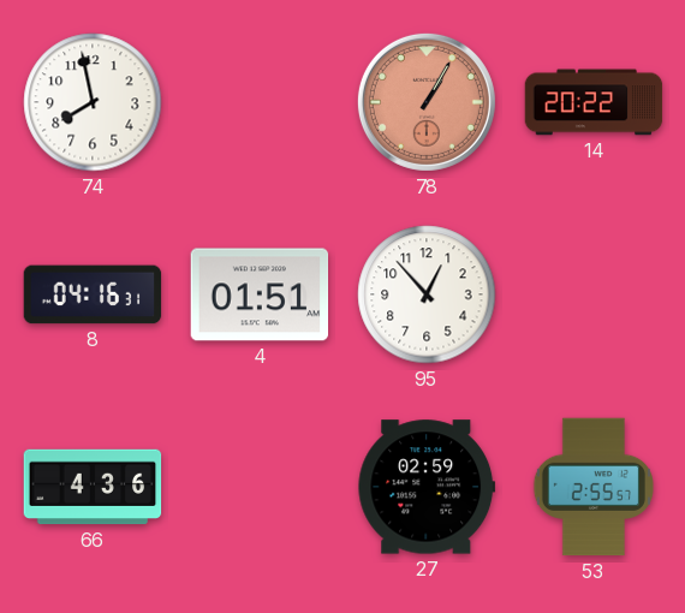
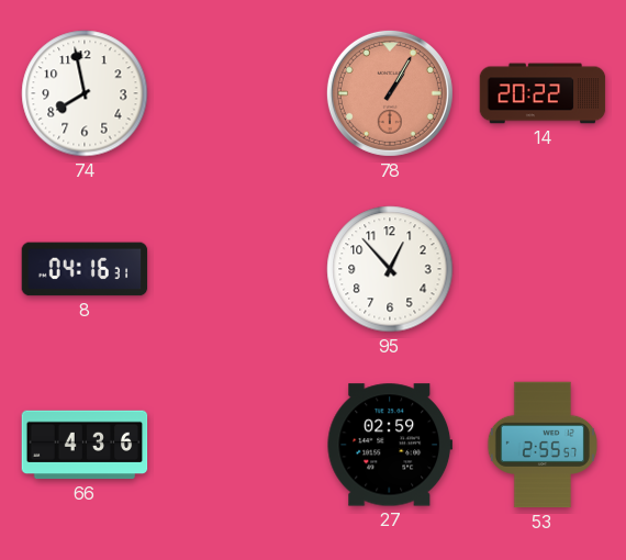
4: 01:51 -> none
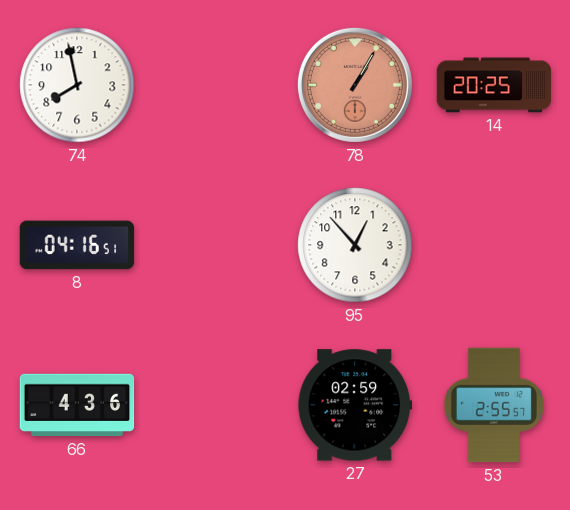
14: 20:22 -> 20:25
8: 04:16:31 -> 04:16:51
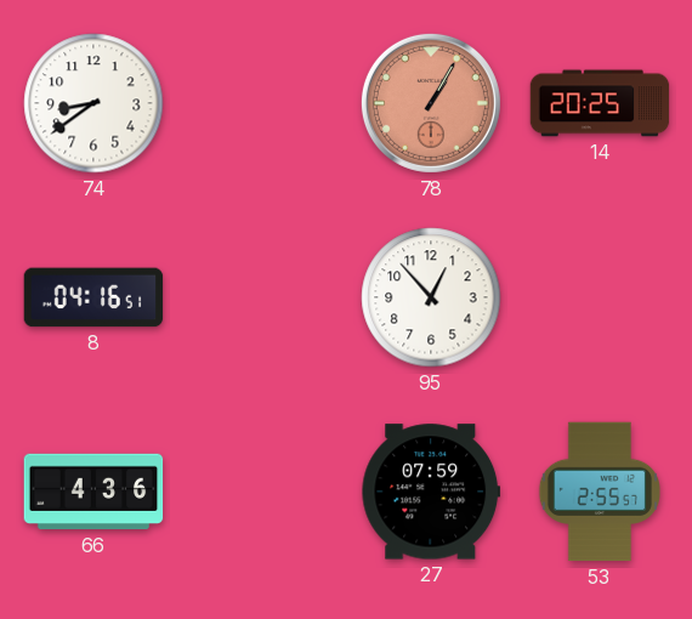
74: 7:58 -> 8:39
27: 02:59 -> 07:59
